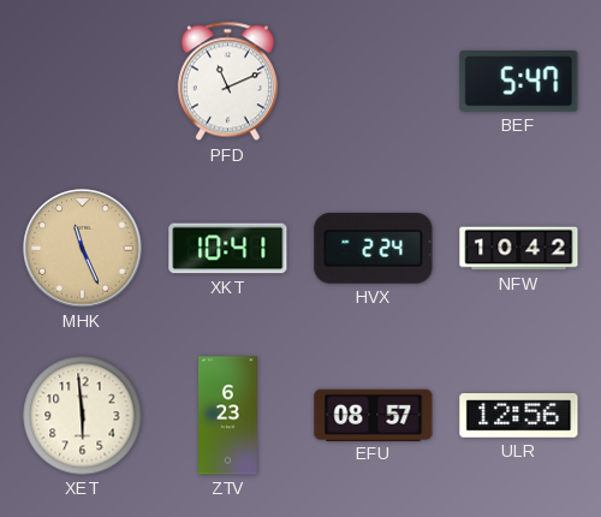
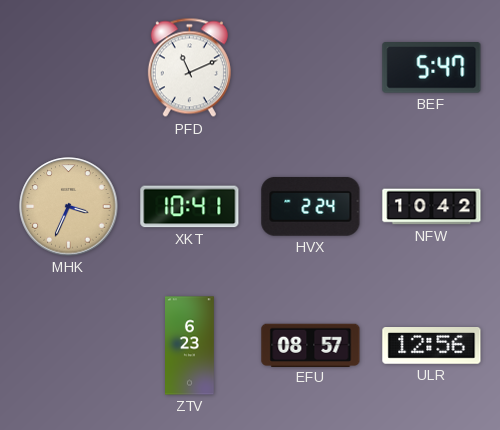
MHK: 11:26 -> 3:34
XET: 5:59 -> none
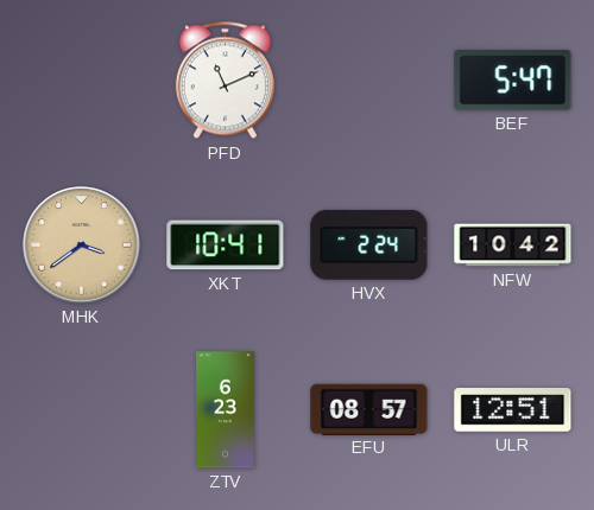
MHK: 3:34 -> 3:39
ULR: 12:56 -> 12:51
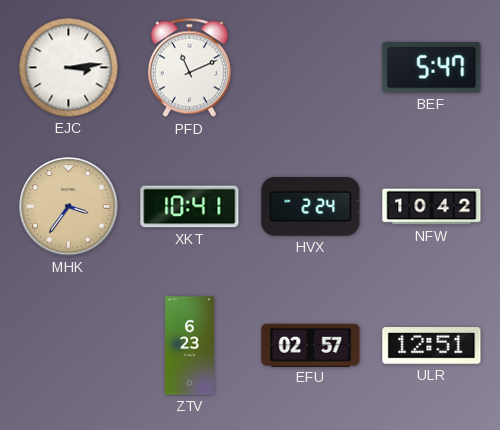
EJC: none -> 3:14
MHK: 3:39 -> 3:36
EFU: 08:57 -> 02:57
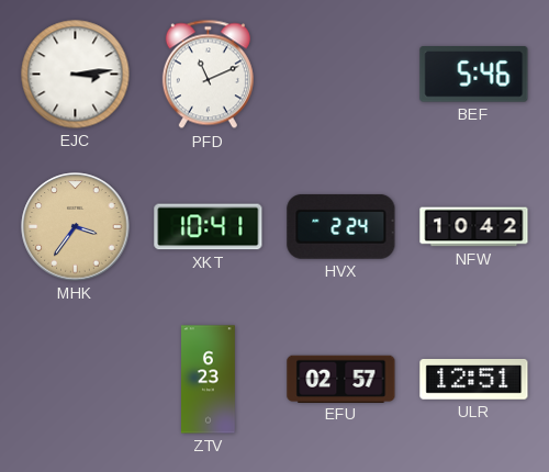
BEF: 5:47 -> 5:46
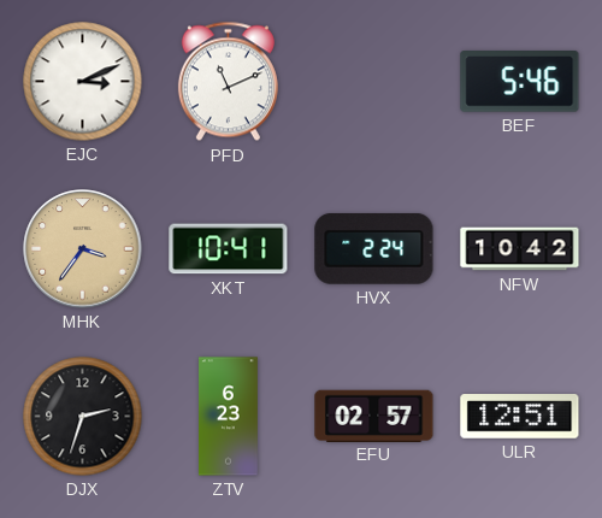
EJC: 3:14 -> 3:11
DJX: none -> 2:33
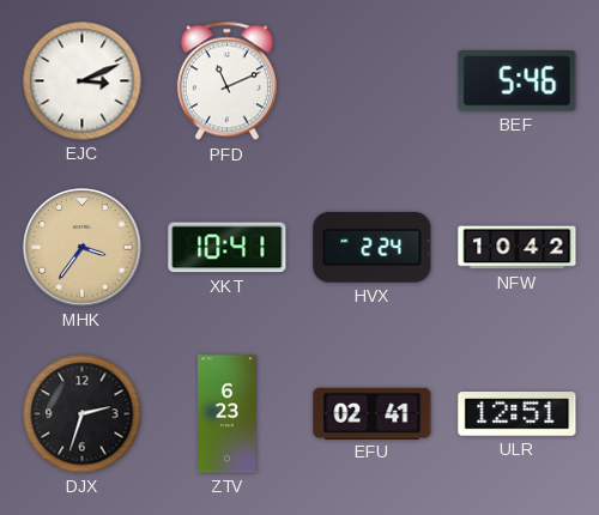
EFU: 02:57 -> 02:41
